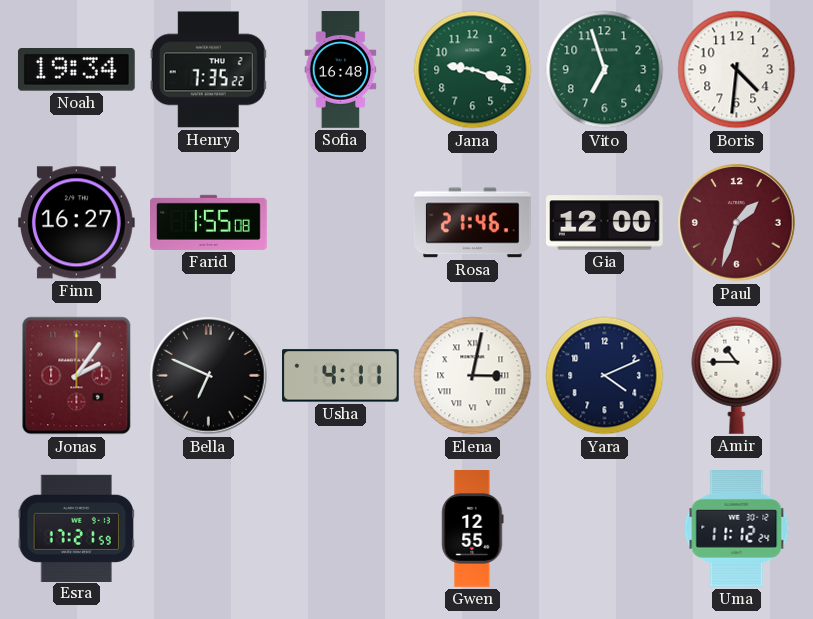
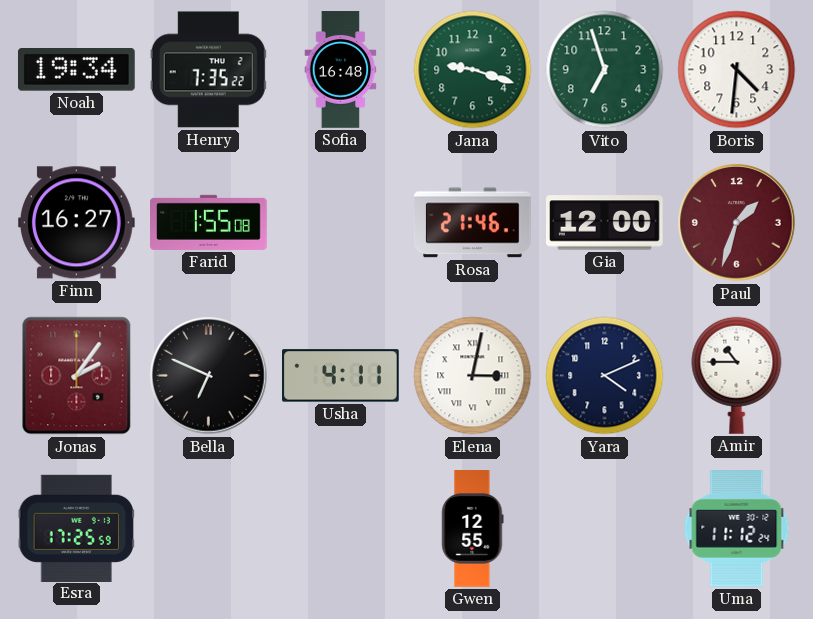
Esra: 17:21 -> 17:25
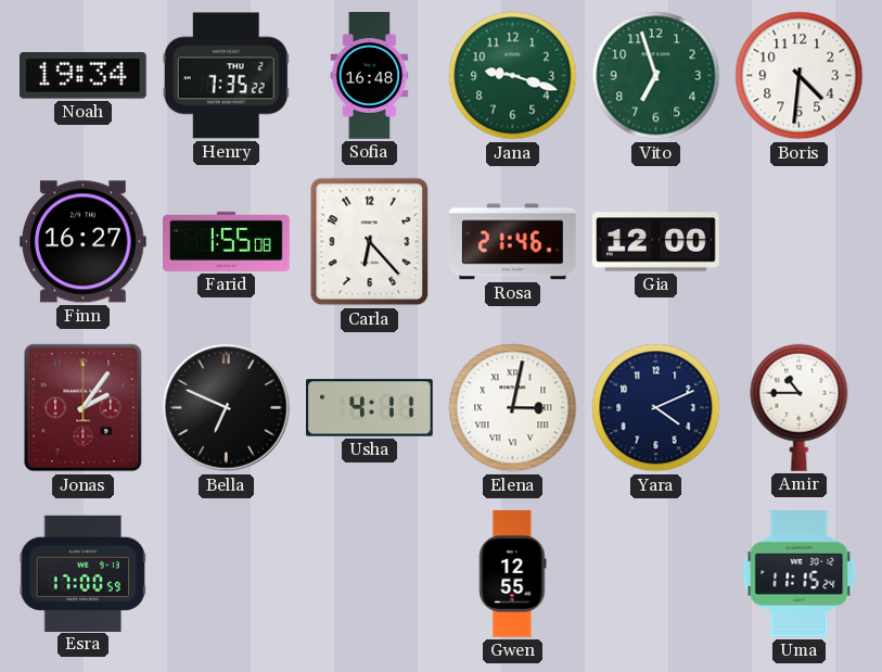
Carla: none -> 6:23
Paul: 1:33 -> none
Esra: 17:25 -> 17:00
Uma: 11:12 -> 11:15
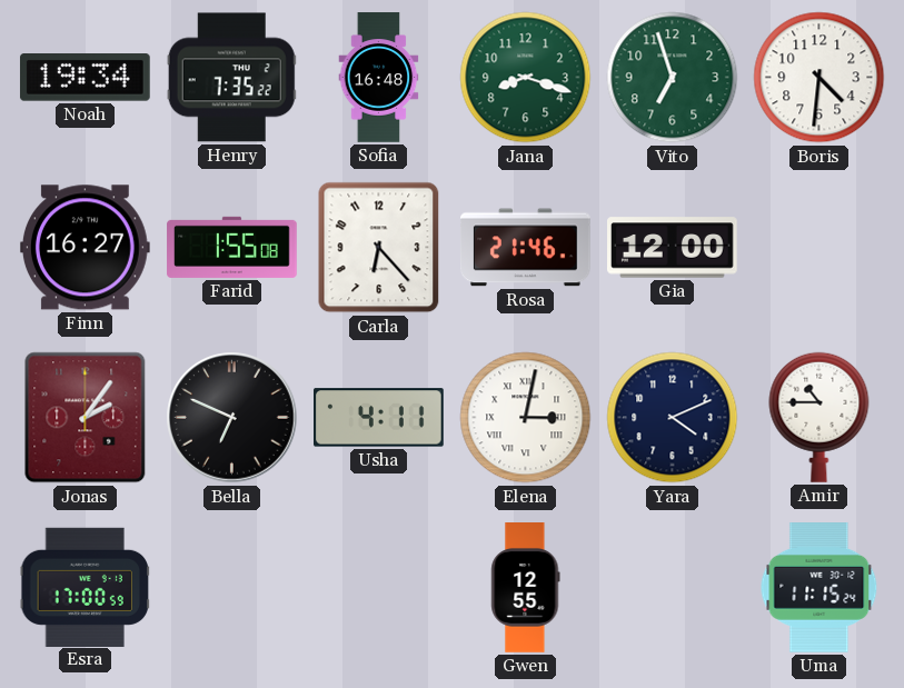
Jana: 9:18 -> 8:18
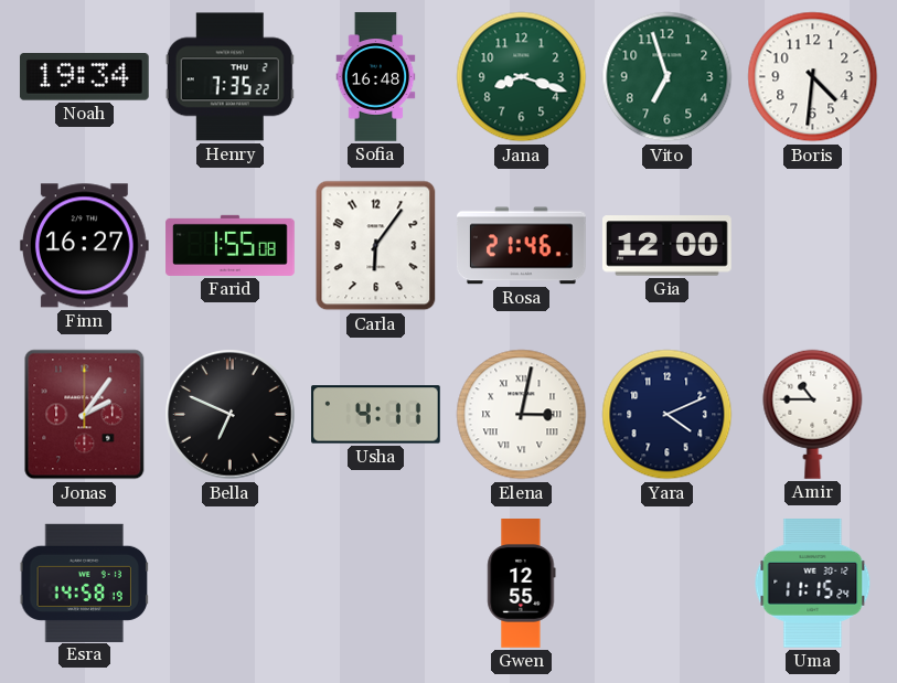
Carla: 6:23 -> 6:06
Esra: 17:00 -> 14:58
